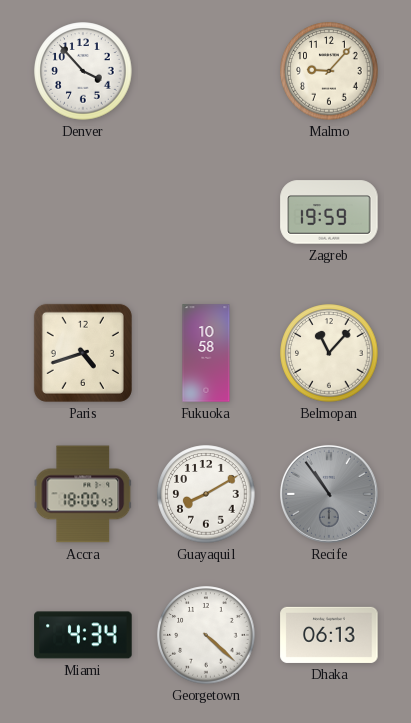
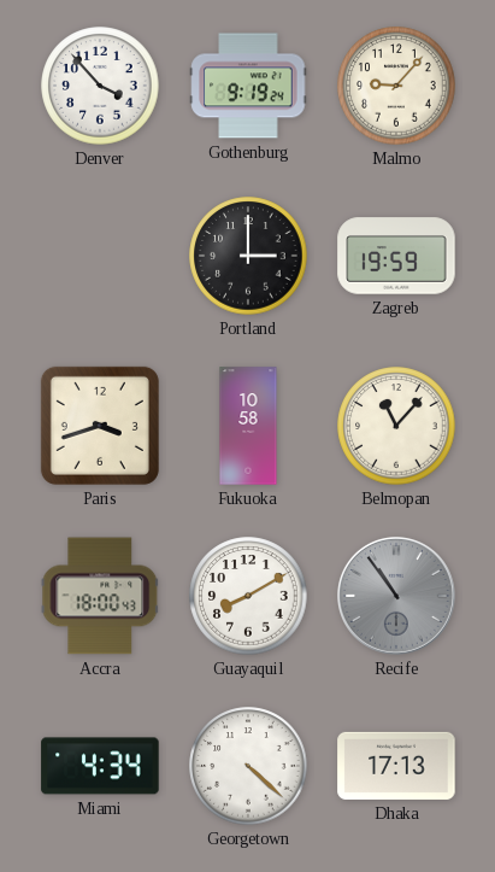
Gothenburg: none -> 9:19
Portland: none -> 3:00
Paris: 4:42 -> 3:42
Dhaka: 06:13 -> 17:13
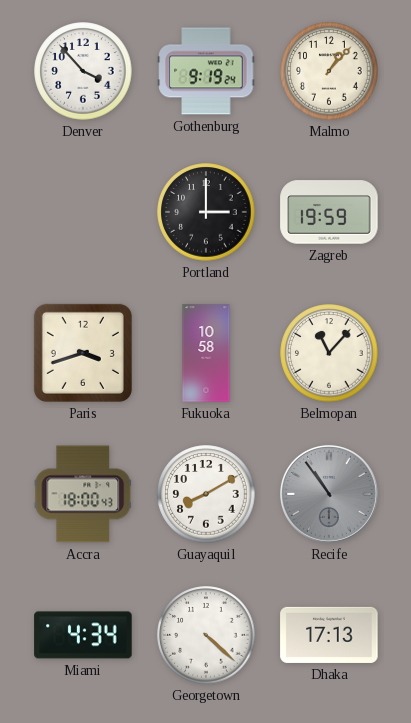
Malmo: 9:07 -> 1:07
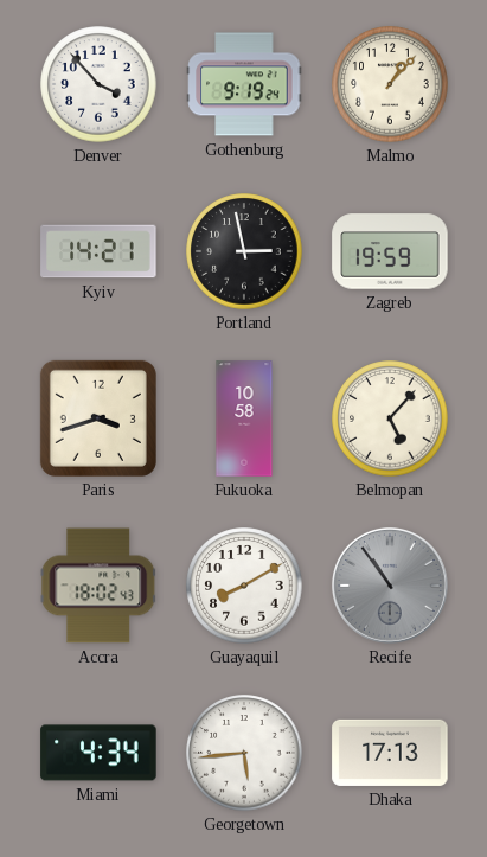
Kyiv: none -> 14:21
Portland: 3:00 -> 2:58
Belmopan: 11:07 -> 5:07
Accra: 18:00 -> 18:02
Georgetown: 4:22 -> 5:44
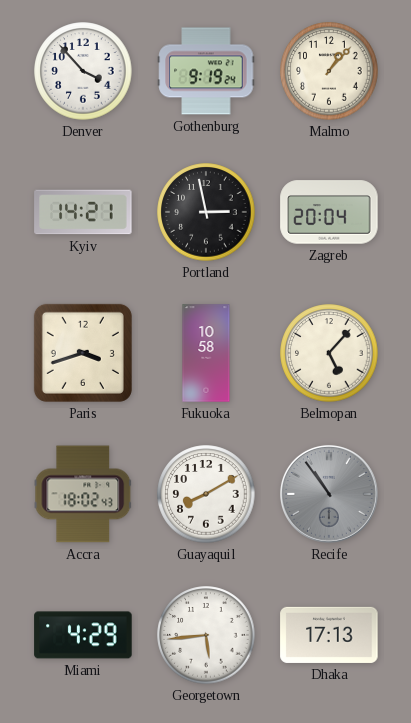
Zagreb: 19:59 -> 20:04
Miami: 4:34 -> 4:29
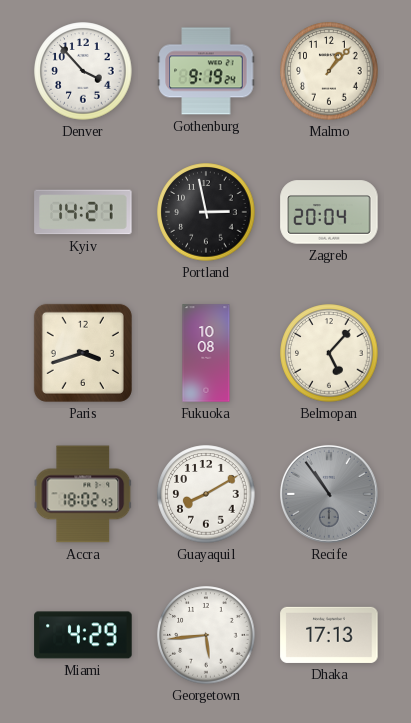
Fukuoka: 10:58 -> 10:08
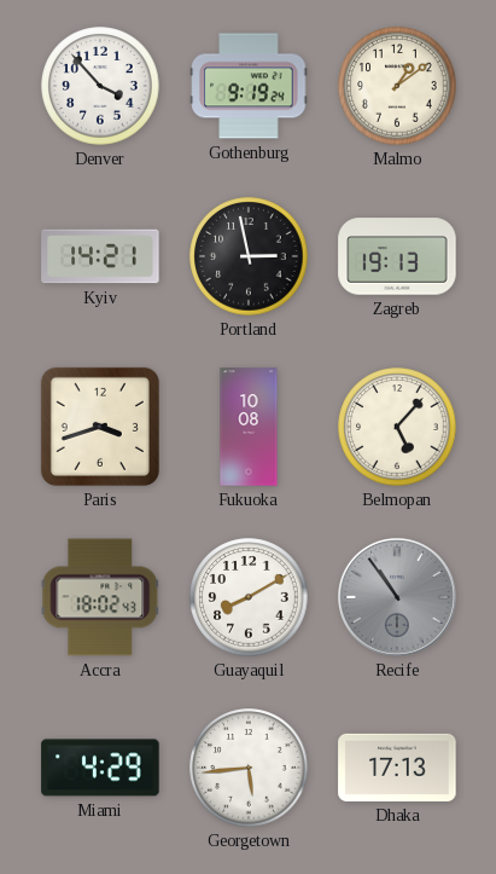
Malmo: 1:07 -> 1:09
Zagreb: 20:04 -> 19:13
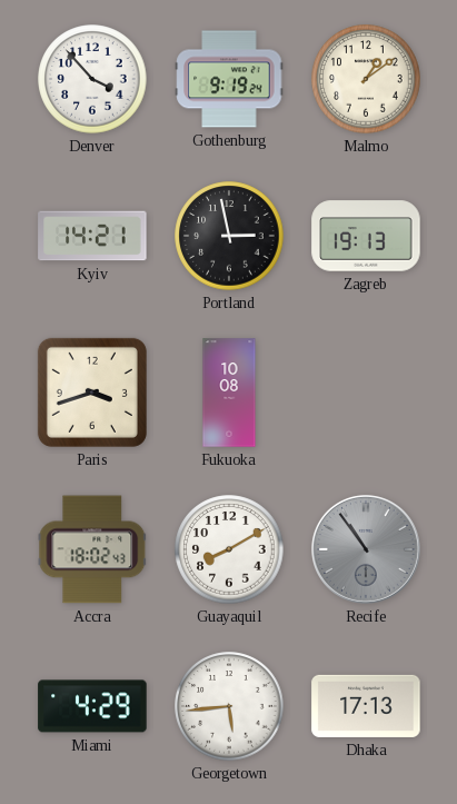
Belmopan: 5:07 -> none
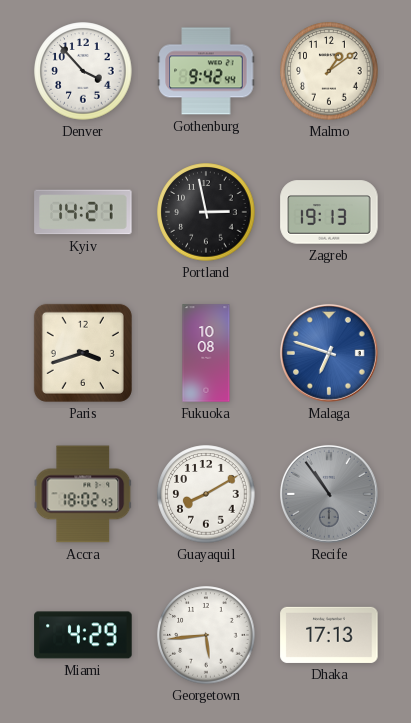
Gothenburg: 9:19 -> 9:42
Malaga: none -> 6:48
